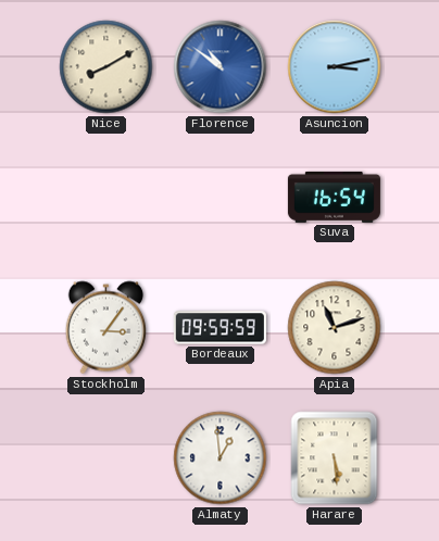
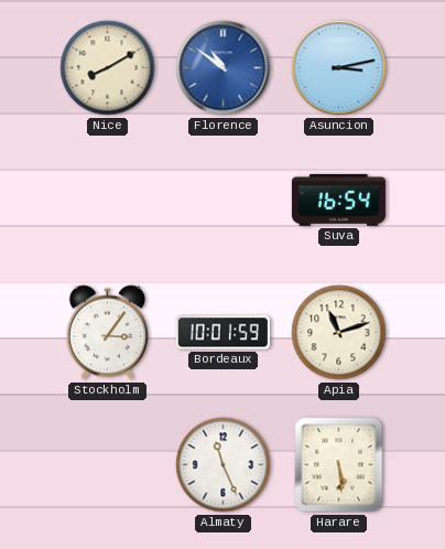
Bordeaux: 09:59 -> 10:01
Almaty: 12:59 -> 11:26
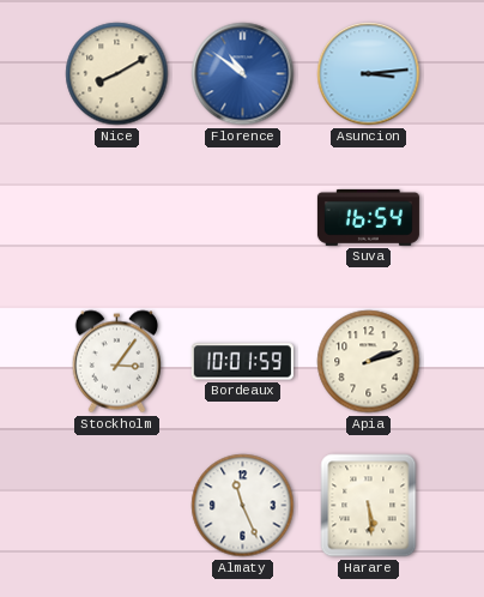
Asuncion: 3:13 -> 3:14
Apia: 11:12 -> 2:12
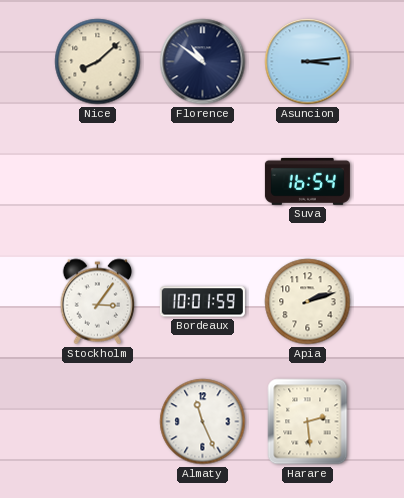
Nice: 8:10 -> 8:08
Florence dial: blue -> navy
Harare: 5:29 -> 2:29
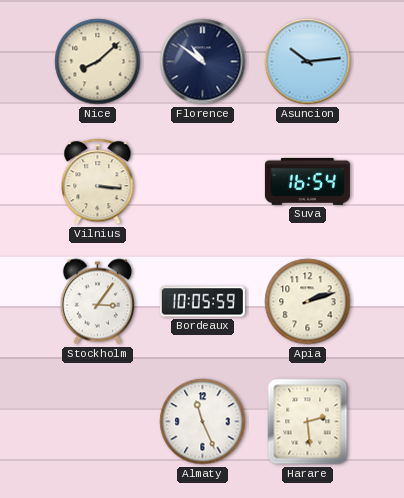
Asuncion: 3:14 -> 10:14
Vilnius: none -> 3:16
Bordeaux: 10:01 -> 10:05
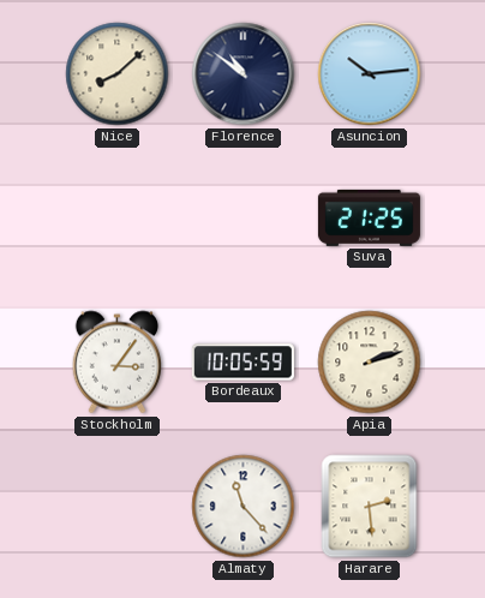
Vilnius: 3:16 -> none
Suva: 16:54 -> 21:25
Almaty: 11:26 -> 11:23
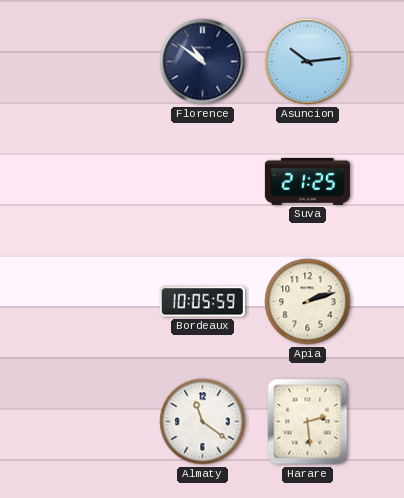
Nice: 8:08 -> none
Stockholm: 3:06 -> none
Almaty: 11:23 -> 11:21
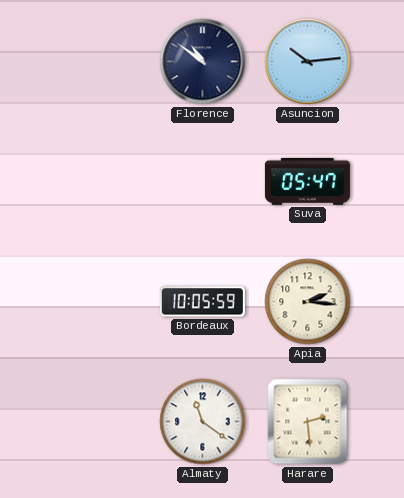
Suva: 21:25 -> 05:47
Apia: 2:12 -> 2:16
